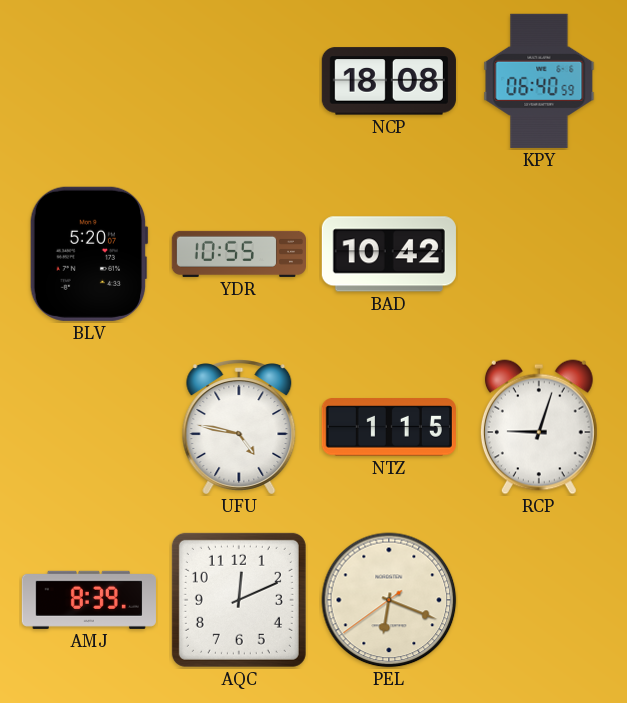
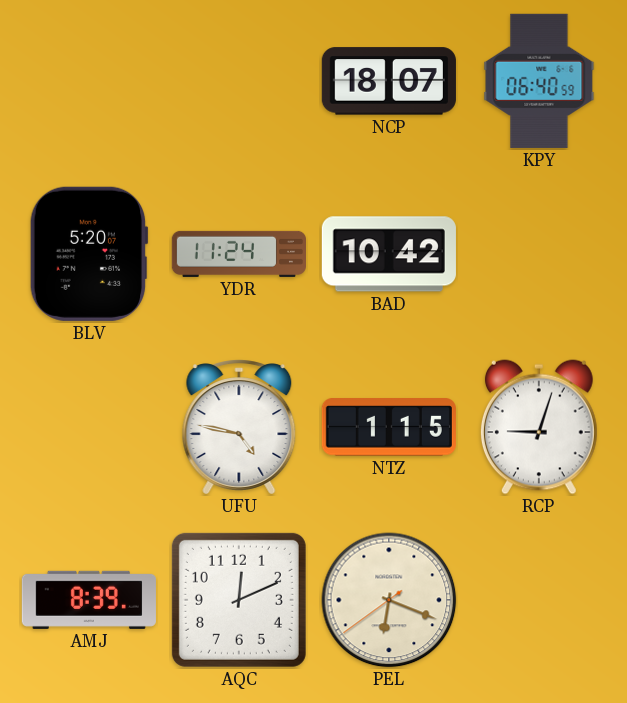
NCP: 18:08 -> 18:07
YDR: 10:55 -> 11:24
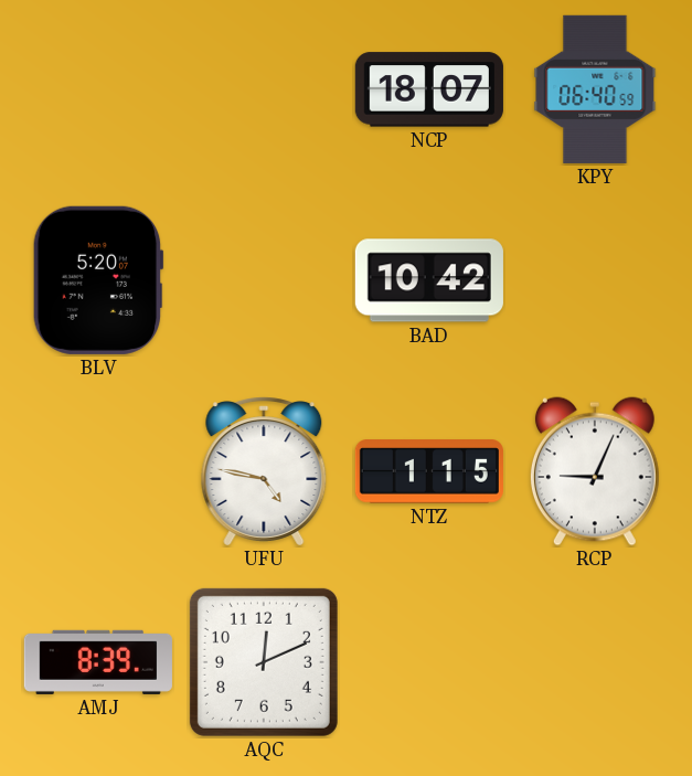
YDR: 11:24 -> none
RCP: 9:03 -> 9:04
PEL: 6:18 -> none
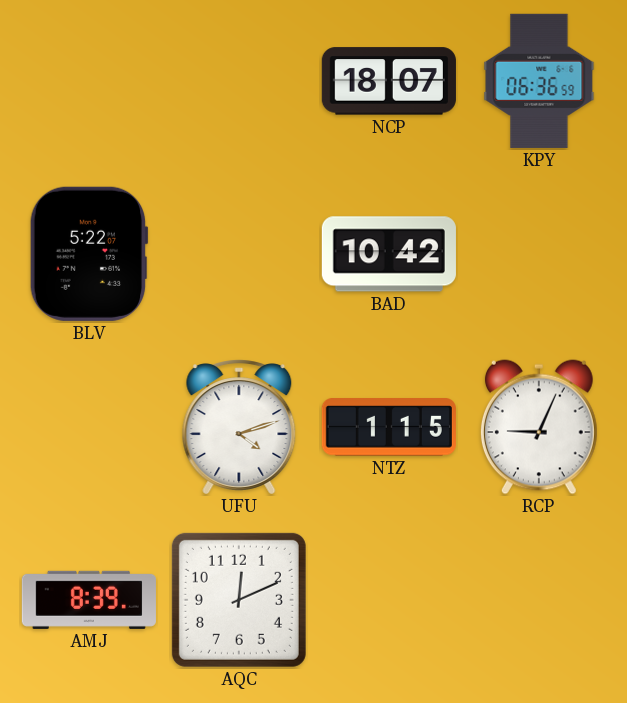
KPY: 06:40 -> 06:36
BLV: 5:20 -> 5:22
UFU: 4:47 -> 4:12
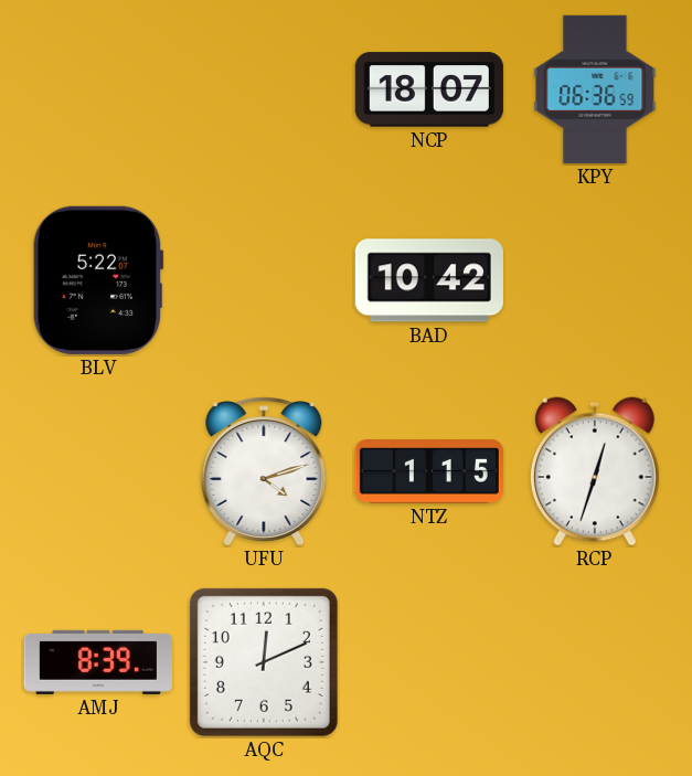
RCP: 9:04 -> 12:33
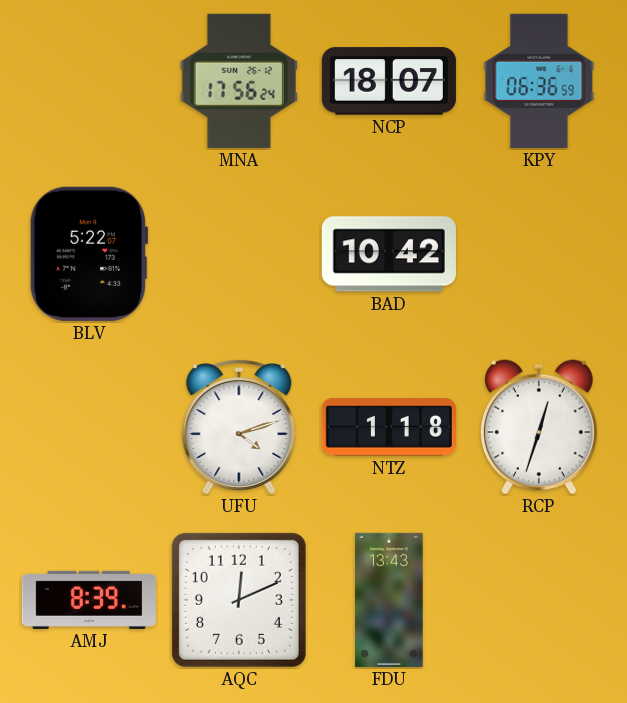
MNA: none -> 17:56
NTZ: 1:15 -> 1:18
FDU: none -> 13:43
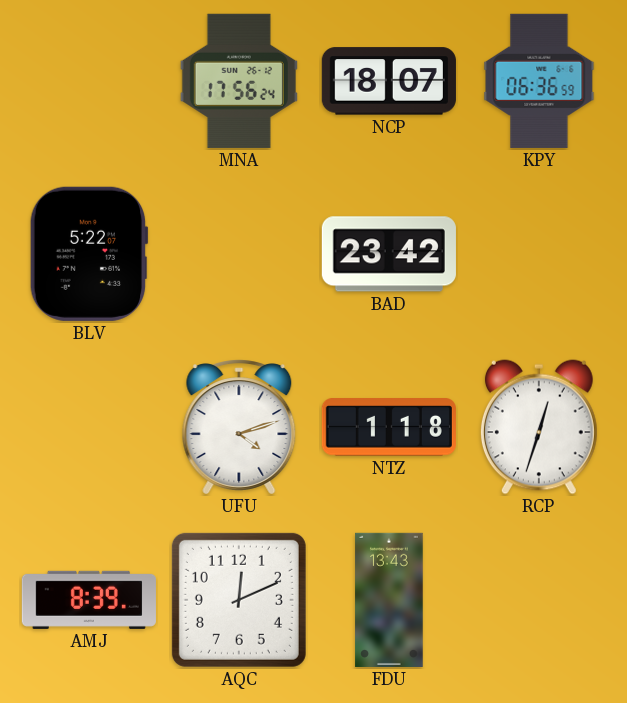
BAD: 10:42 -> 23:42
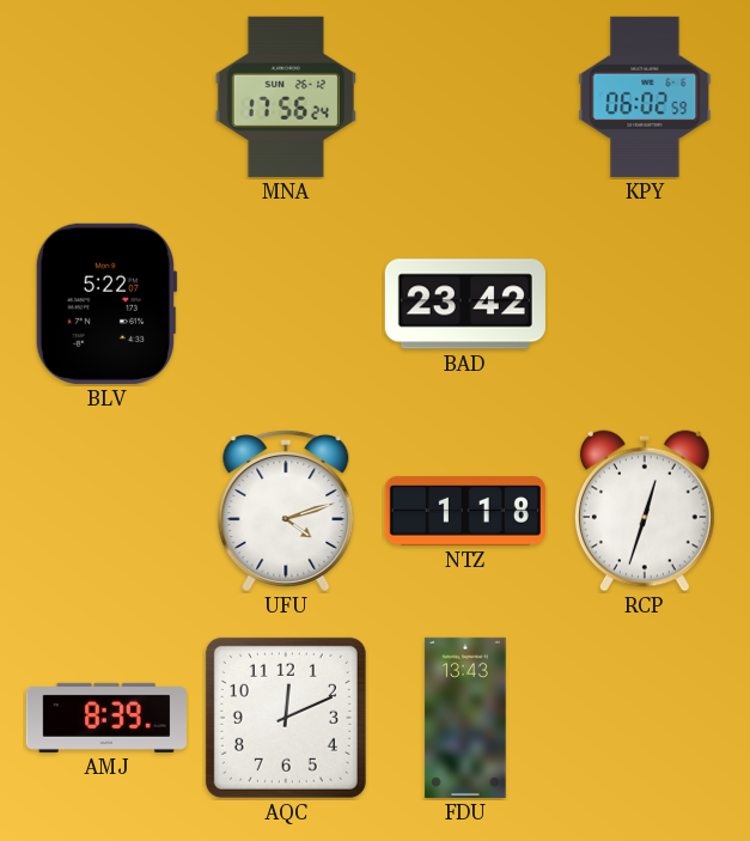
NCP: 18:07 -> none
KPY: 06:36 -> 06:02
